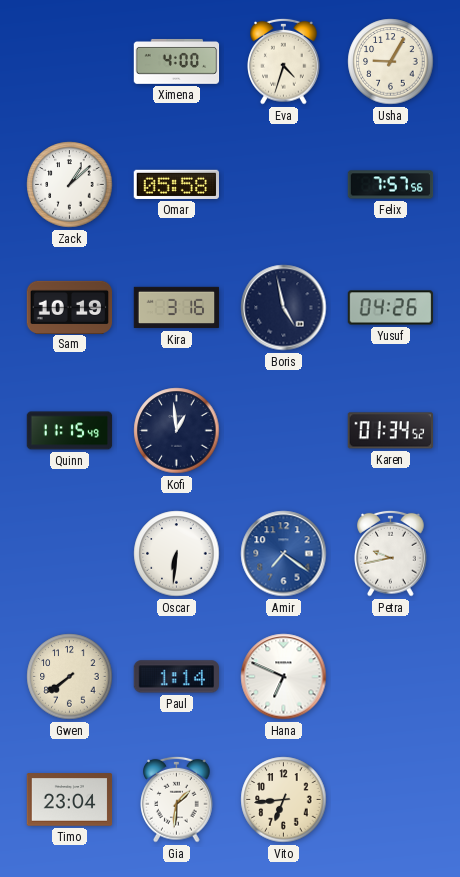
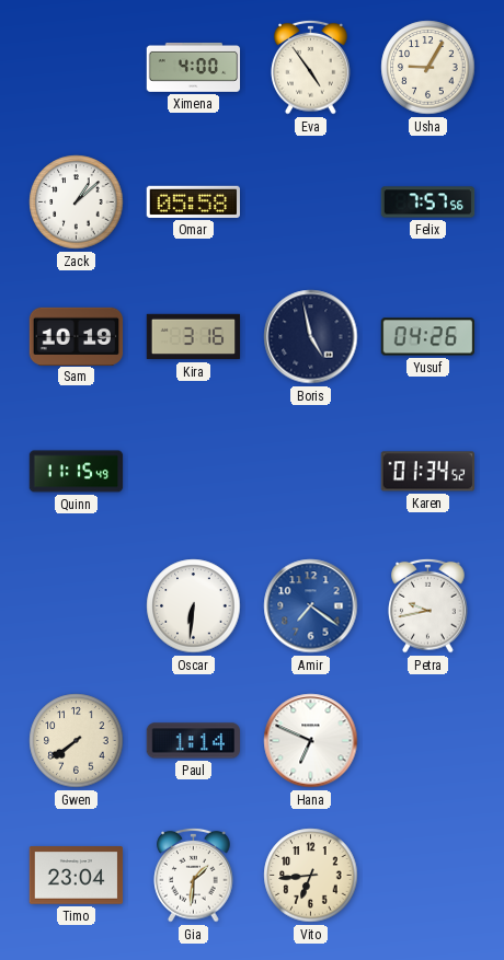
Eva: 4:33 -> 4:54
Kofi: 12:59 -> none
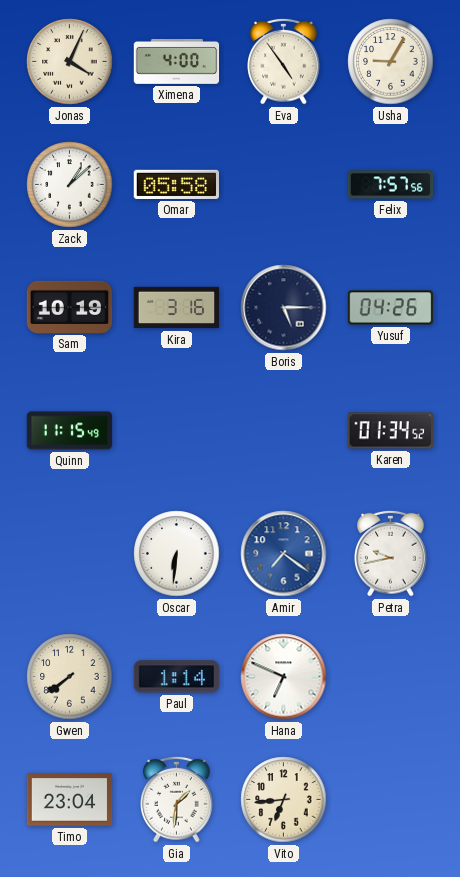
Jonas: none -> 4:04
Boris: 4:58 -> 5:15
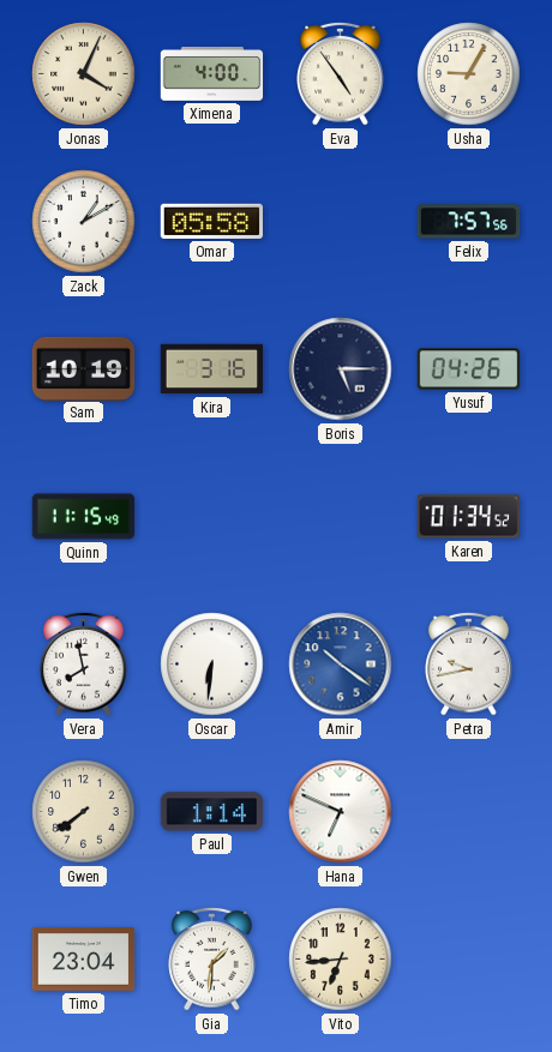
Zack: 1:08 -> 1:10
Vera: none -> 7:58
Amir: 7:21 -> 10:21
